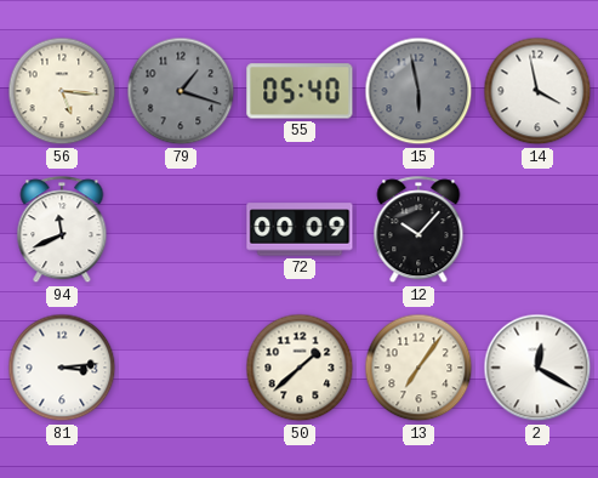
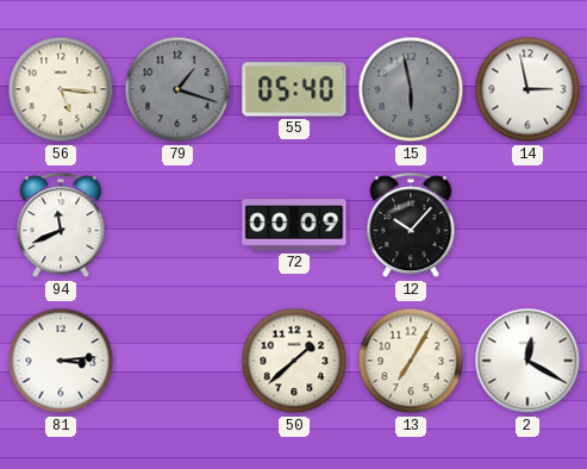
14: 3:58 -> 2:58
13: 7:06 -> 7:05
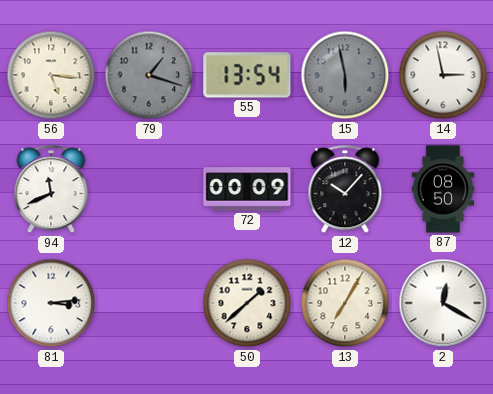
55: 05:40 -> 13:54
87: none -> 08:50
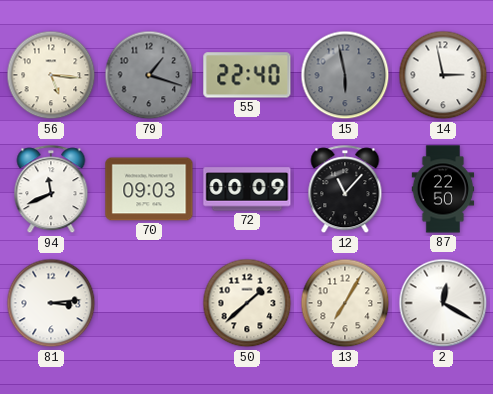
55: 13:54 -> 22:40
70: none -> 09:03
12: 10:07 -> 11:07
87: 08:50 -> 22:50
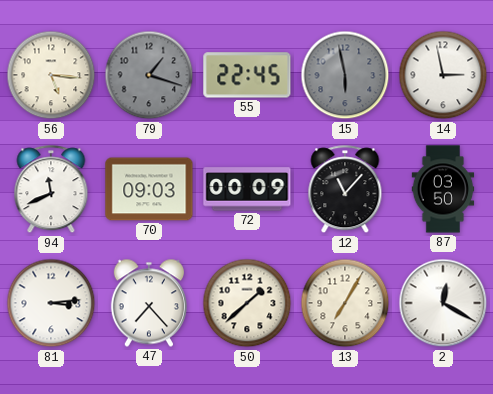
55: 22:40 -> 22:45
87: 22:50 -> 03:50
47: none -> 7:23
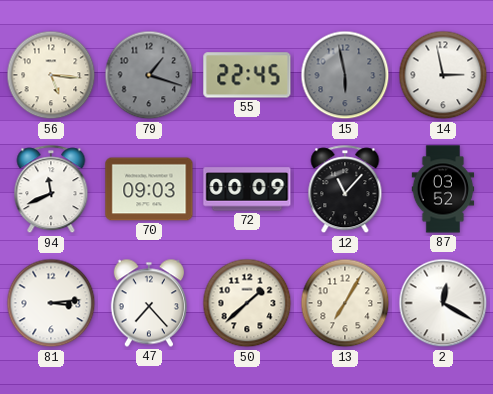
87: 03:50 -> 03:52
